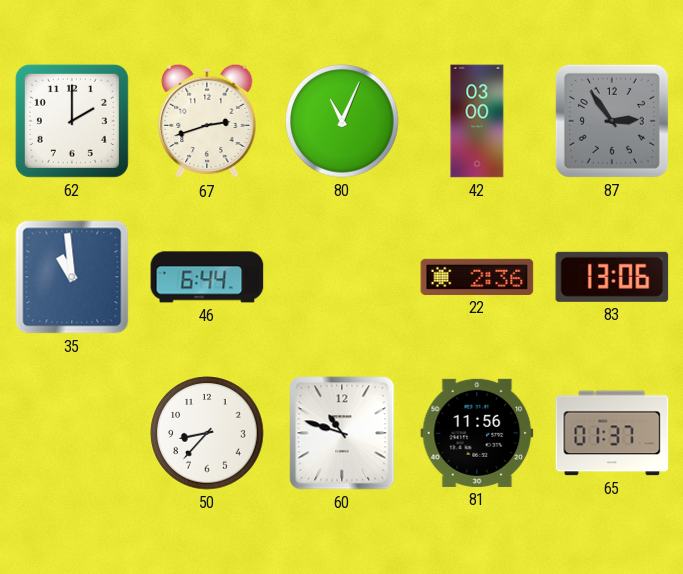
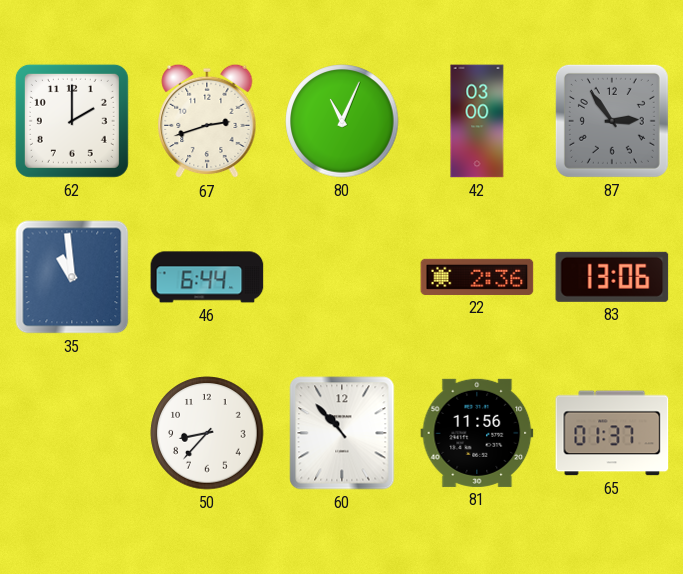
60: 10:48 -> 10:53
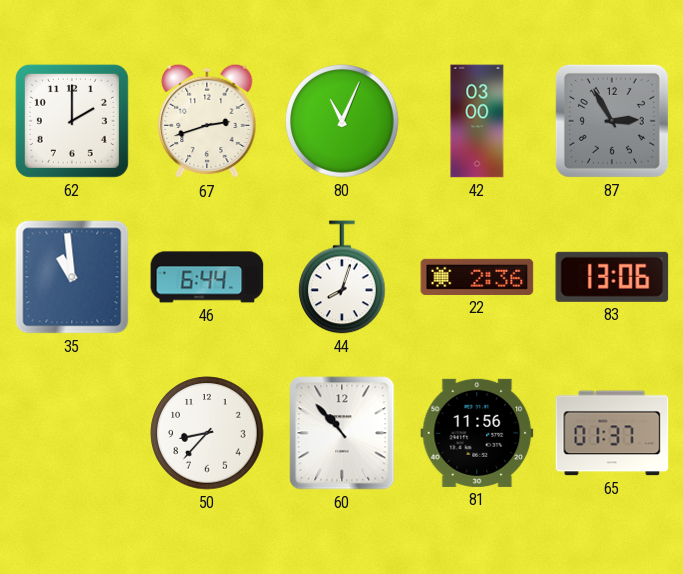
87: 2:54 -> 2:55
44: none -> 8:03
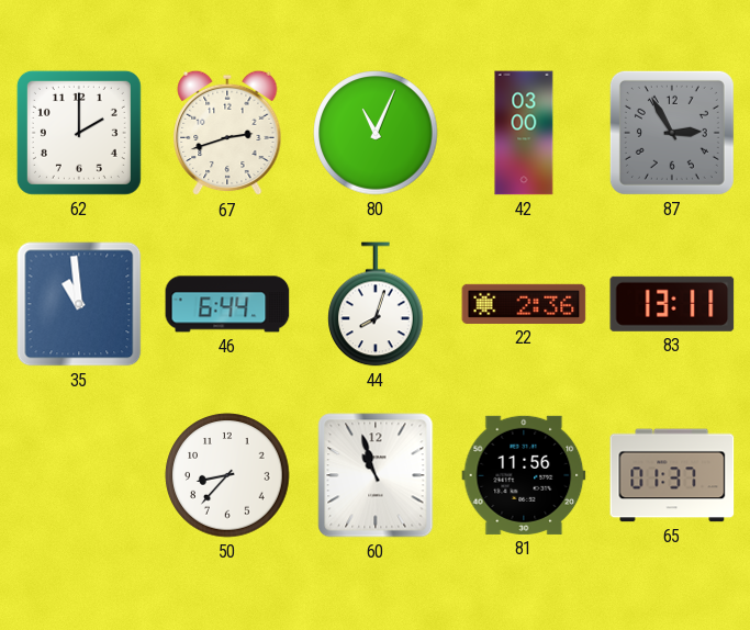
83: 13:06 -> 13:11
60: 10:53 -> 10:57
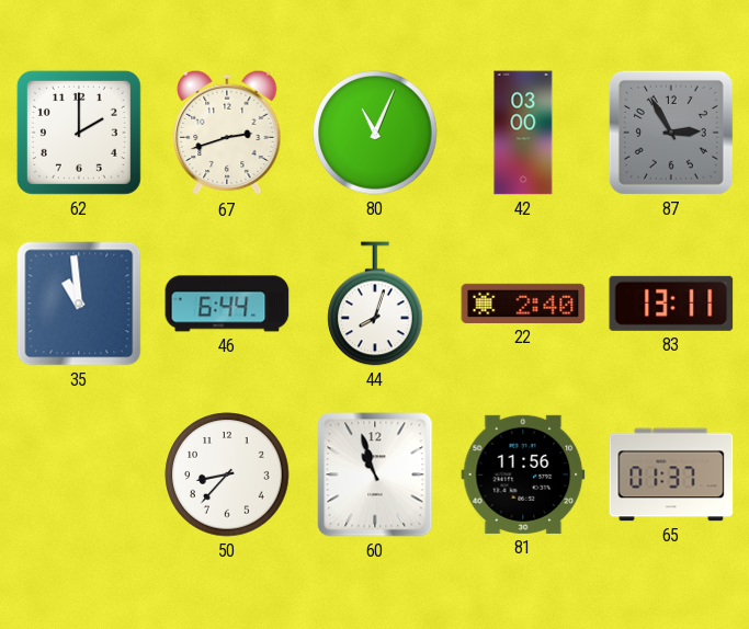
22: 2:36 -> 2:40
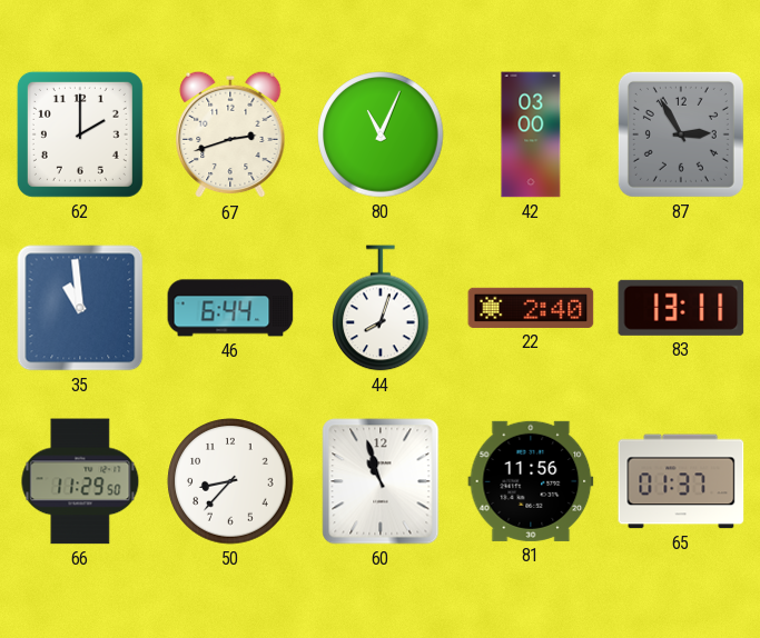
66: none -> 11:29
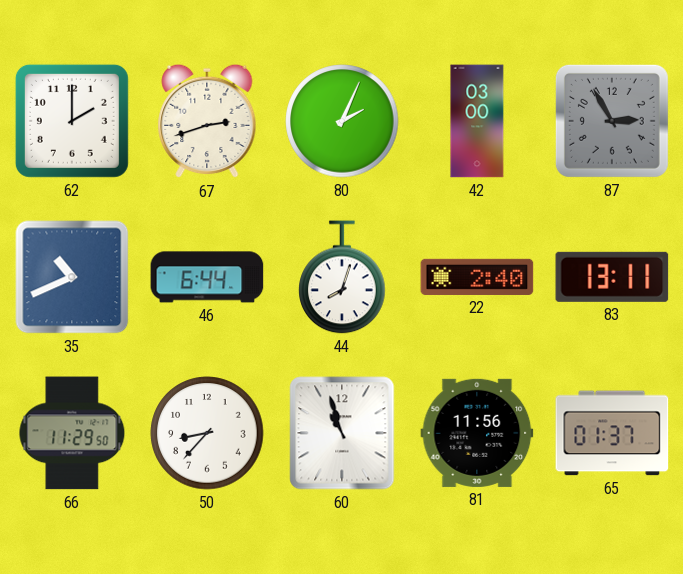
80: 11:04 -> 2:04
35: 10:59 -> 10:41
